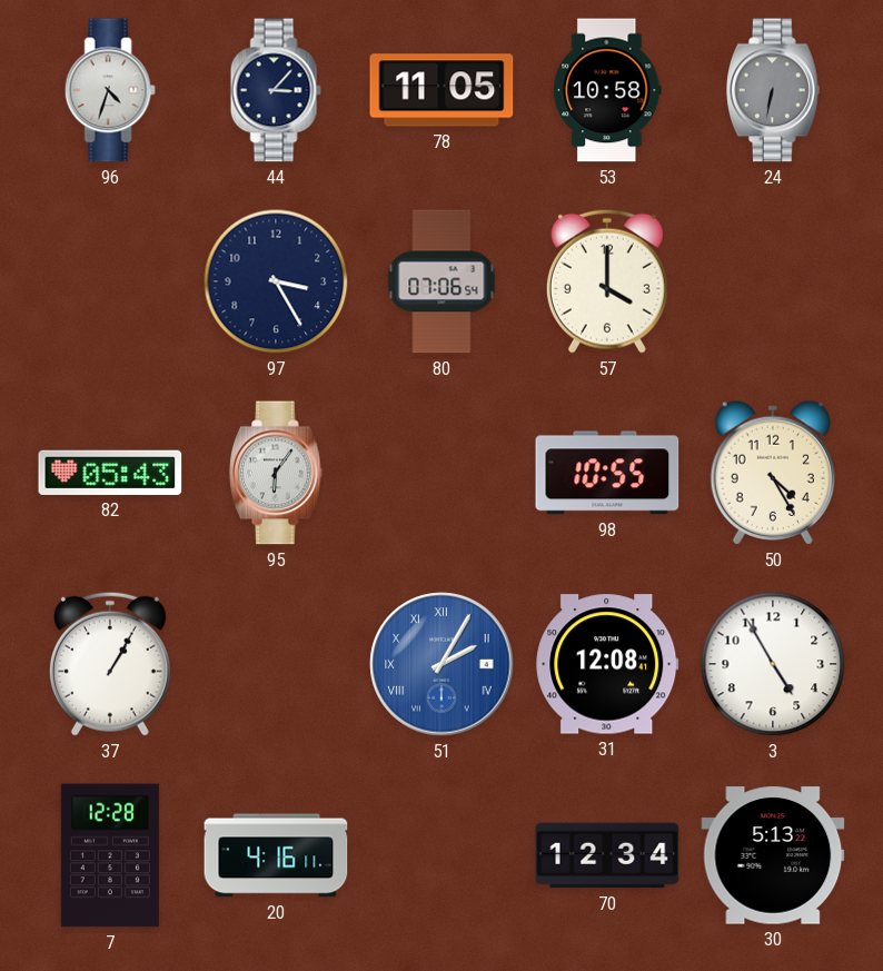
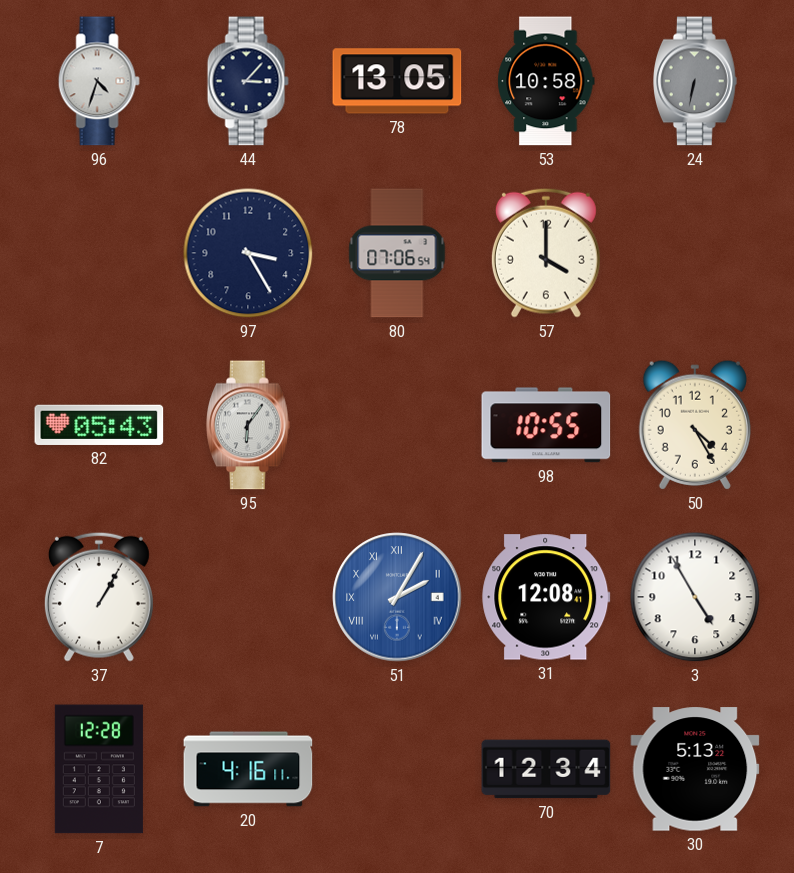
78: 11:05 -> 13:05
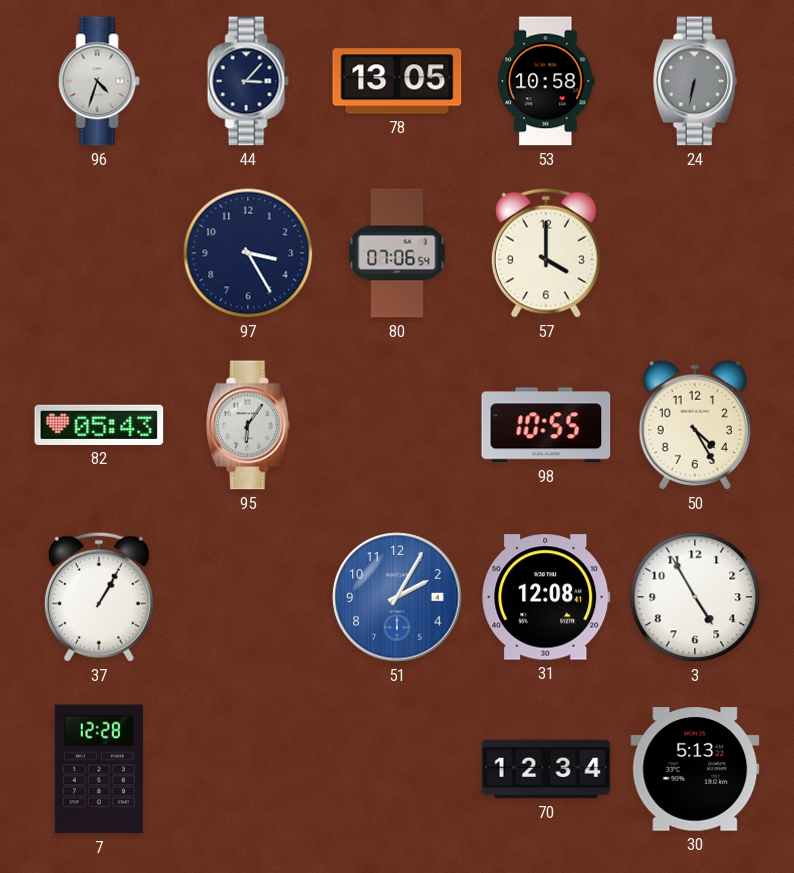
51 numerals: Roman -> Arabic
20: 4:16 -> none
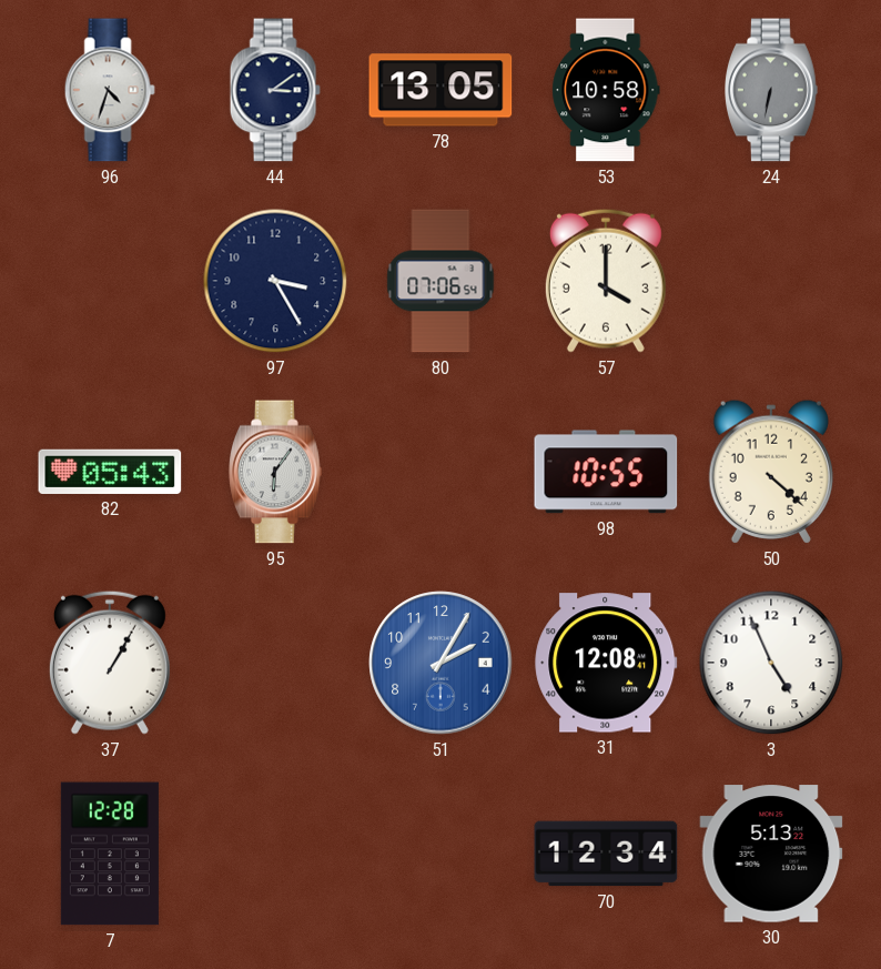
44: 3:07 -> 3:09
50: 4:25 -> 4:22
3: 4:55 -> 4:56
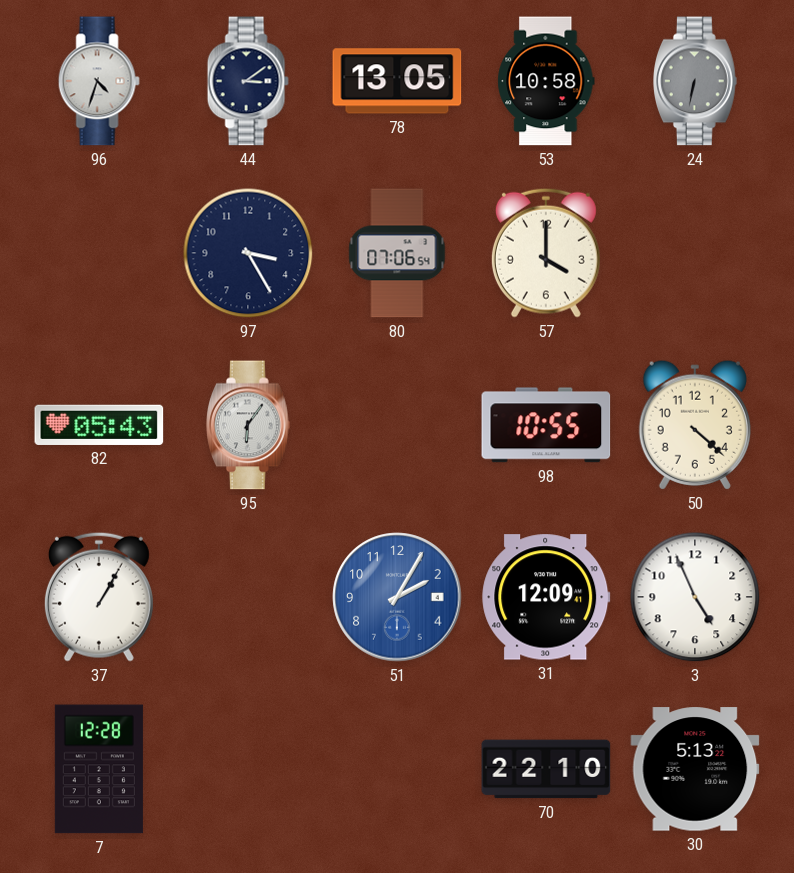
31: 12:08 -> 12:09
70: 12:34 -> 22:10
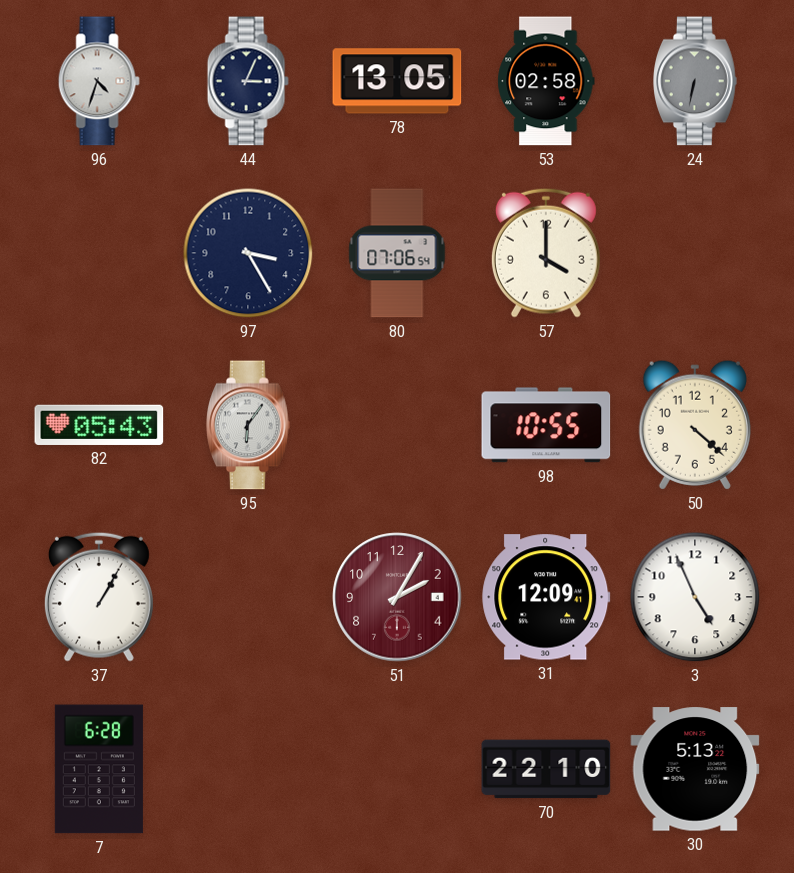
44: 3:09 -> 3:04
53: 10:58 -> 02:58
51 dial: blue -> burgundy
7: 12:28 -> 6:28
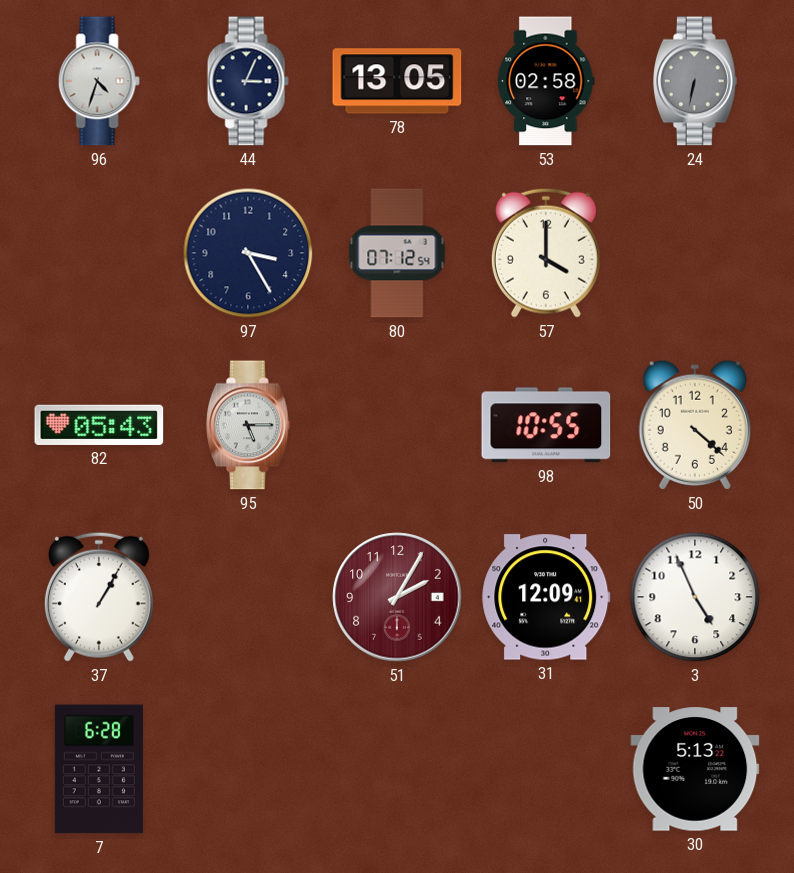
80: 07:06 -> 07:12
95: 6:06 -> 5:15
70: 22:10 -> none
